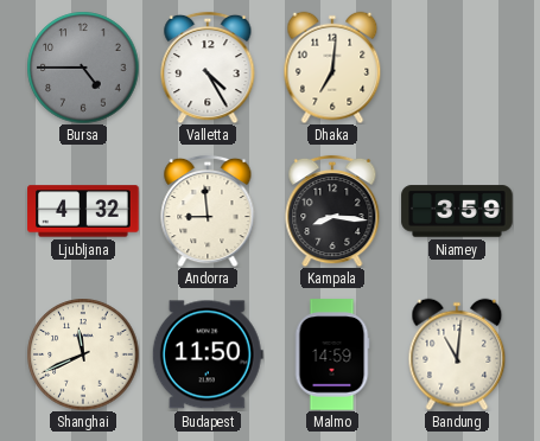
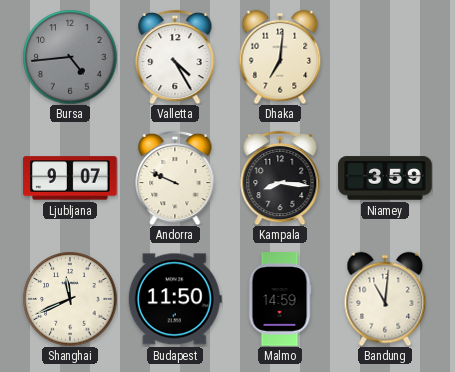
Bursa: 4:45 -> 4:44
Ljubljana: 4:32 -> 9:07
Andorra: 8:59 -> 9:49
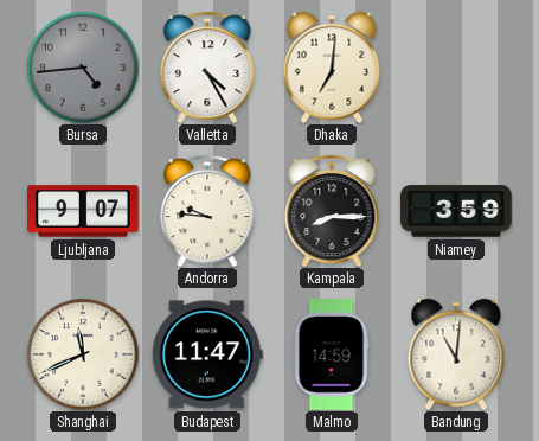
Andorra: 9:49 -> 9:46
Kampala: 8:16 -> 8:15
Budapest: 11:50 -> 11:47
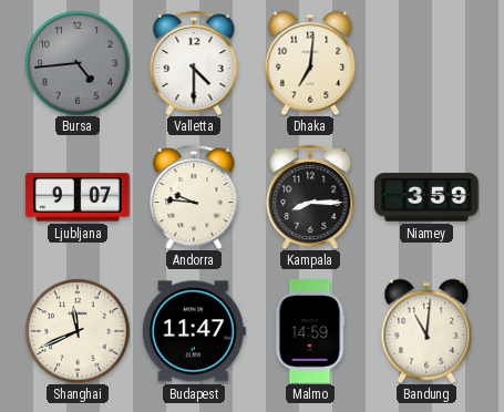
Valletta: 4:25 -> 4:30
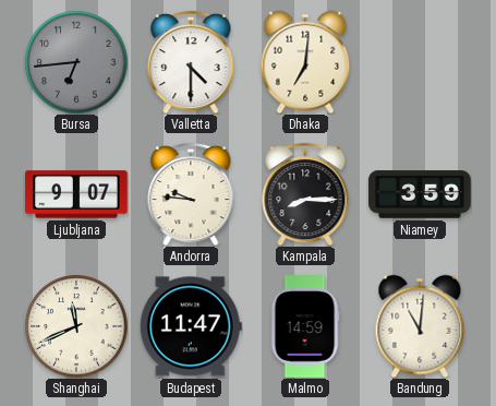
Bursa: 4:44 -> 6:44
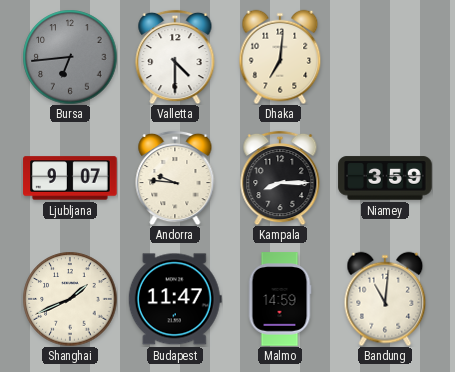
Shanghai: 11:41 -> 1:41
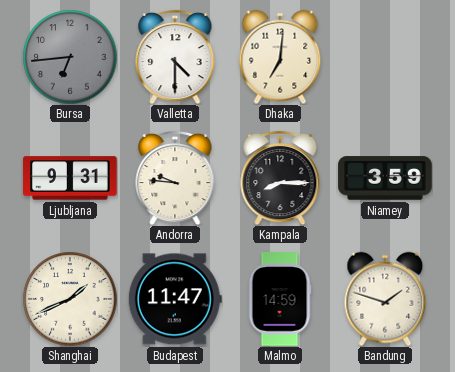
Ljubljana: 9:07 -> 9:31
Bandung: 11:01 -> 1:48
